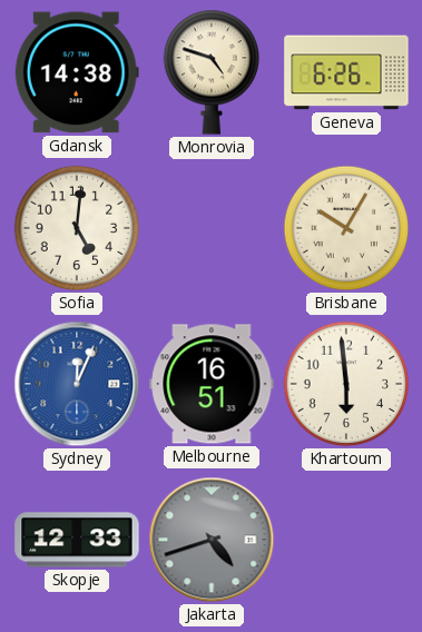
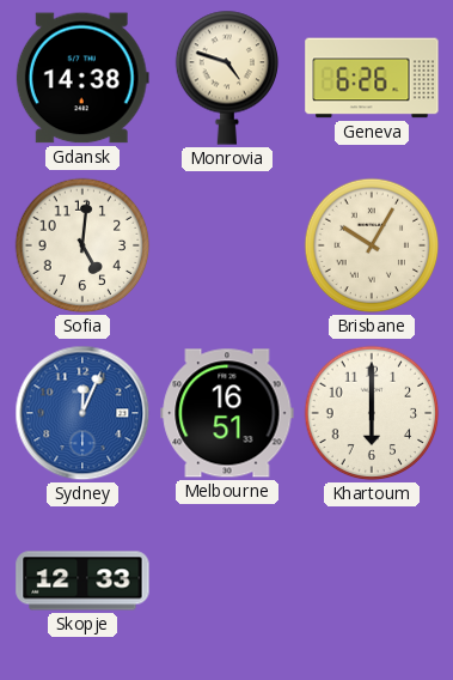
Khartoum: 5:59 -> 6:00
Jakarta: 4:42 -> none
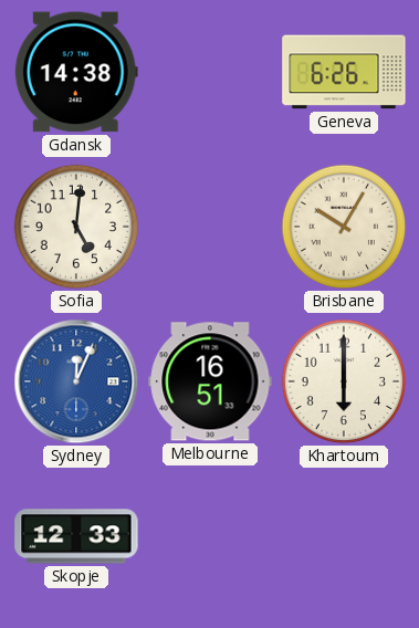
Monrovia: 4:48 -> none
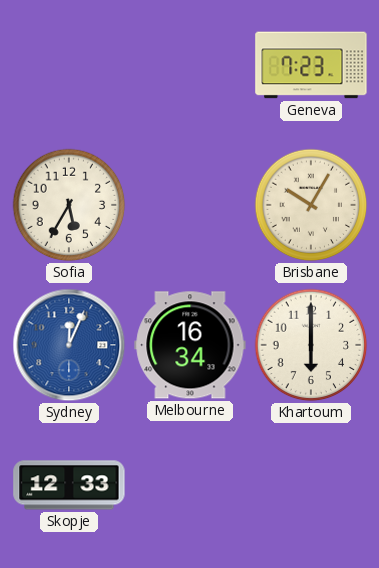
Gdansk: 14:38 -> none
Geneva: 6:26 -> 7:23
Sofia: 5:01 -> 5:35
Melbourne: 16:51 -> 16:34
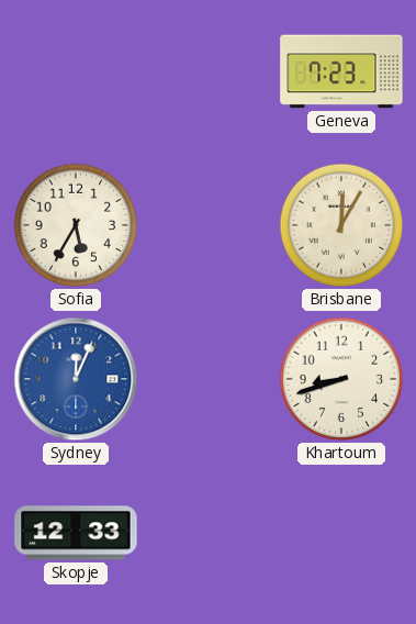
Brisbane: 10:05 -> 12:05
Melbourne: 16:34 -> none
Khartoum: 6:00 -> 8:42
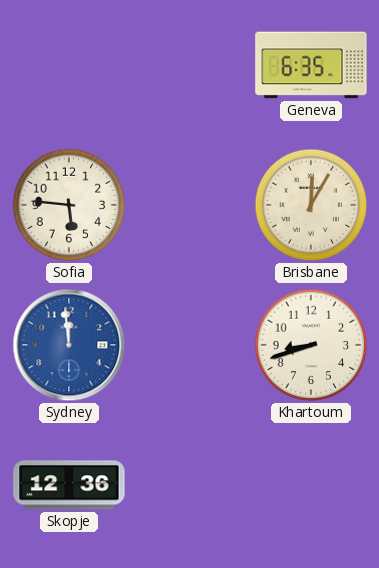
Geneva: 7:23 -> 6:35
Sofia: 5:35 -> 5:46
Sydney: 12:04 -> 11:59
Skopje: 12:33 -> 12:36
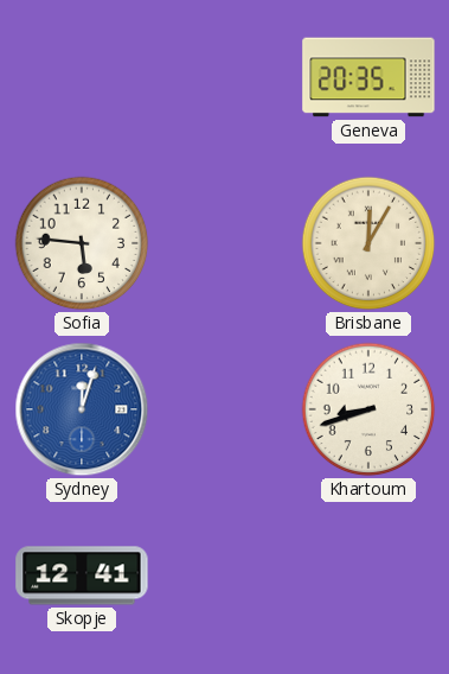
Geneva: 6:35 -> 20:35
Sydney: 11:59 -> 12:03
Skopje: 12:36 -> 12:41
